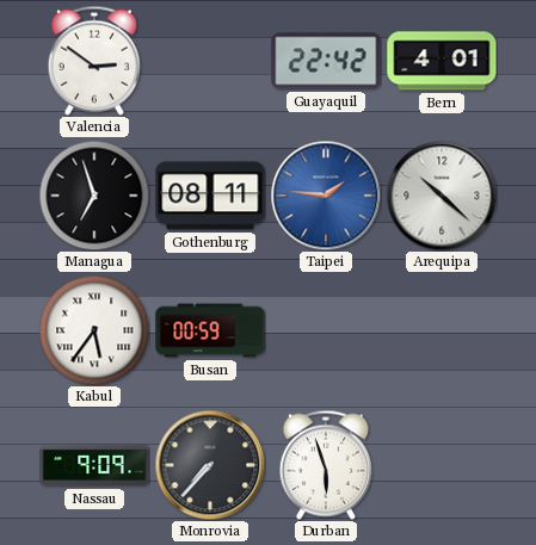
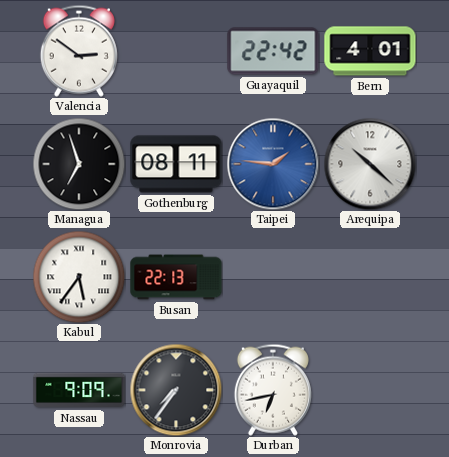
Busan: 00:59 -> 22:13
Monrovia: 7:37 -> 7:36
Durban: 5:57 -> 6:43
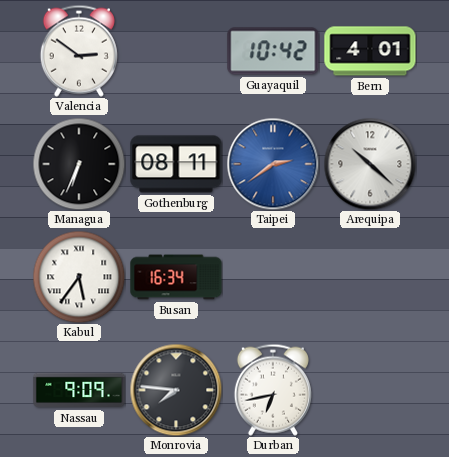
Guayaquil: 22:42 -> 10:42
Managua: 6:57 -> 6:34
Taipei: 1:46 -> 2:39
Busan: 22:13 -> 16:34
Monrovia: 7:36 -> 7:46
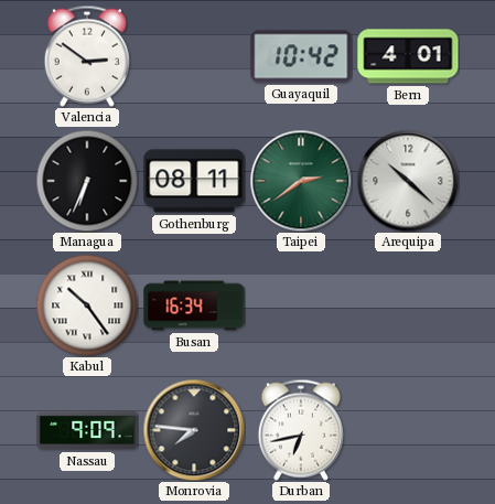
Taipei dial: blue -> green
Kabul: 5:36 -> 10:24
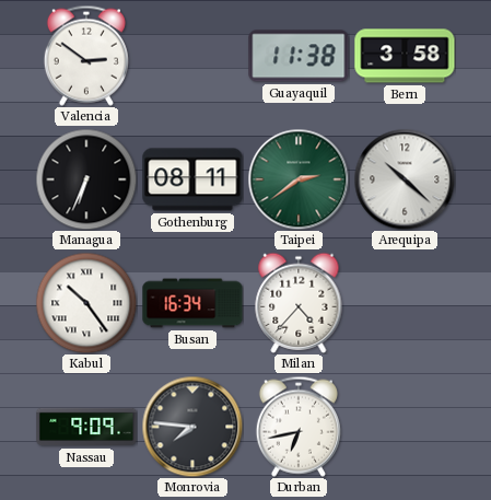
Guayaquil: 10:42 -> 11:38
Bern: 4:01 -> 3:58
Milan: none -> 4:37
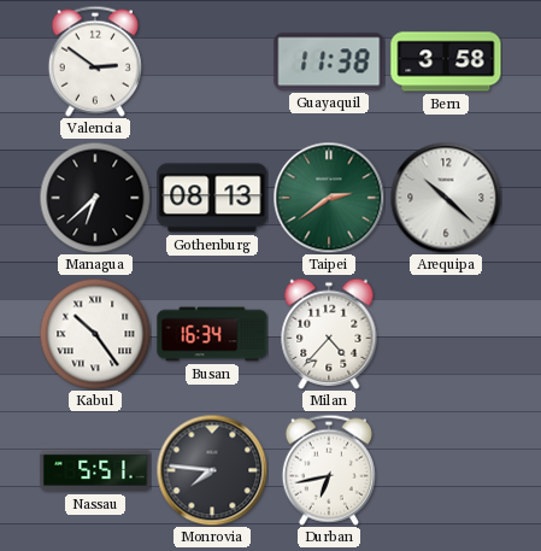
Managua: 6:34 -> 6:38
Gothenburg: 08:11 -> 08:13
Nassau: 9:09 -> 5:51
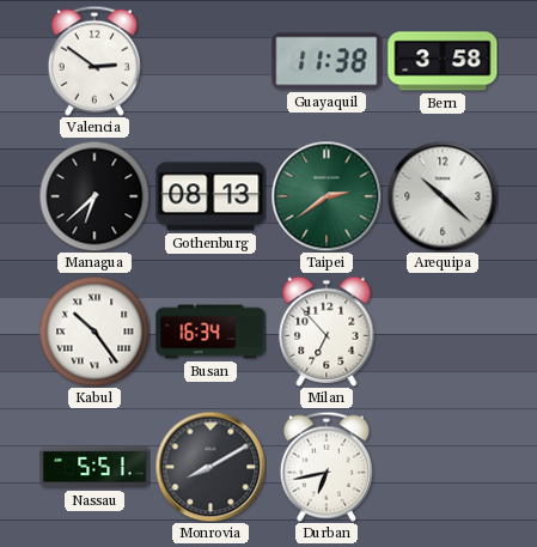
Milan: 4:37 -> 6:53
Monrovia: 7:46 -> 8:10
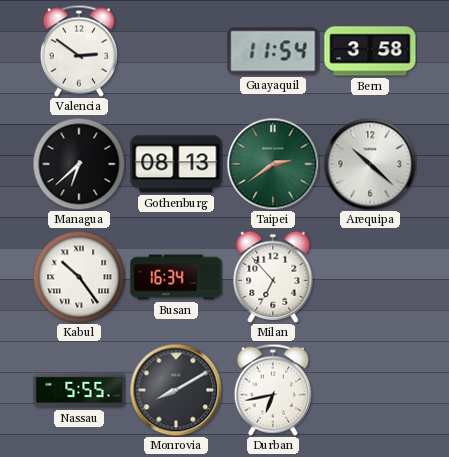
Guayaquil: 11:38 -> 11:54
Nassau: 5:51 -> 5:55
